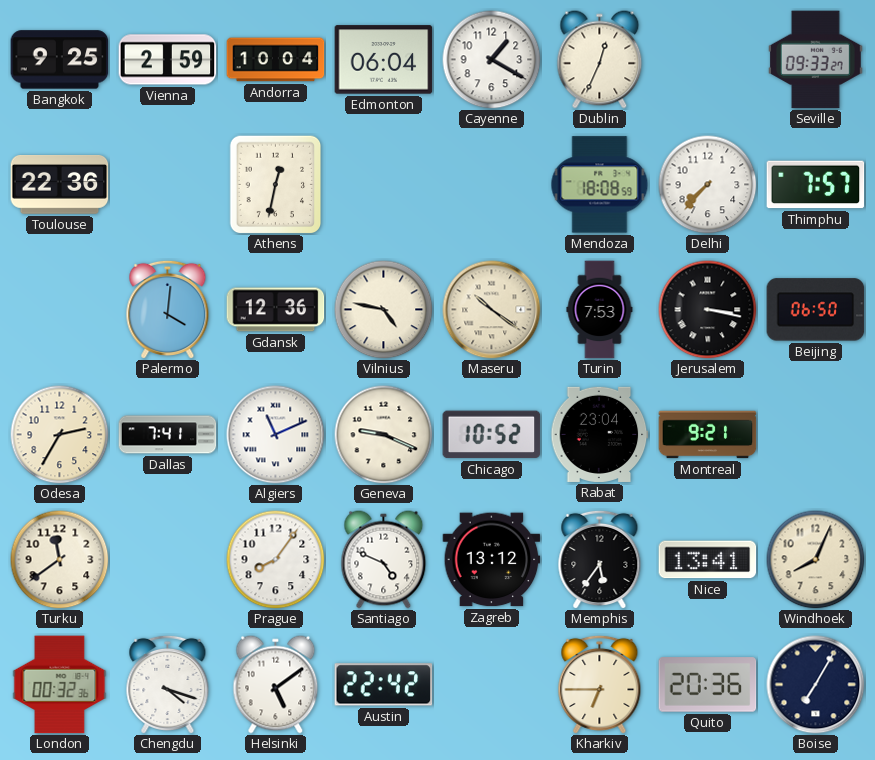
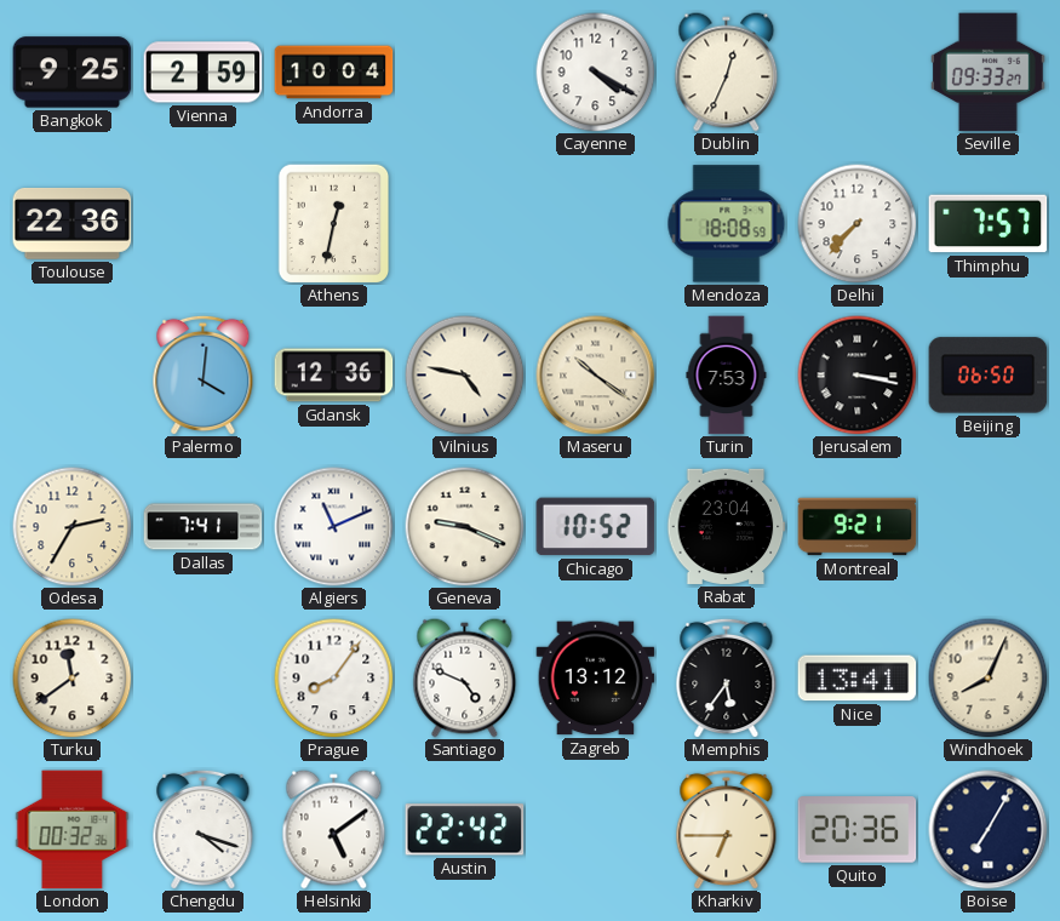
Edmonton: 06:04 -> none
Cayenne: 1:20 -> 4:20
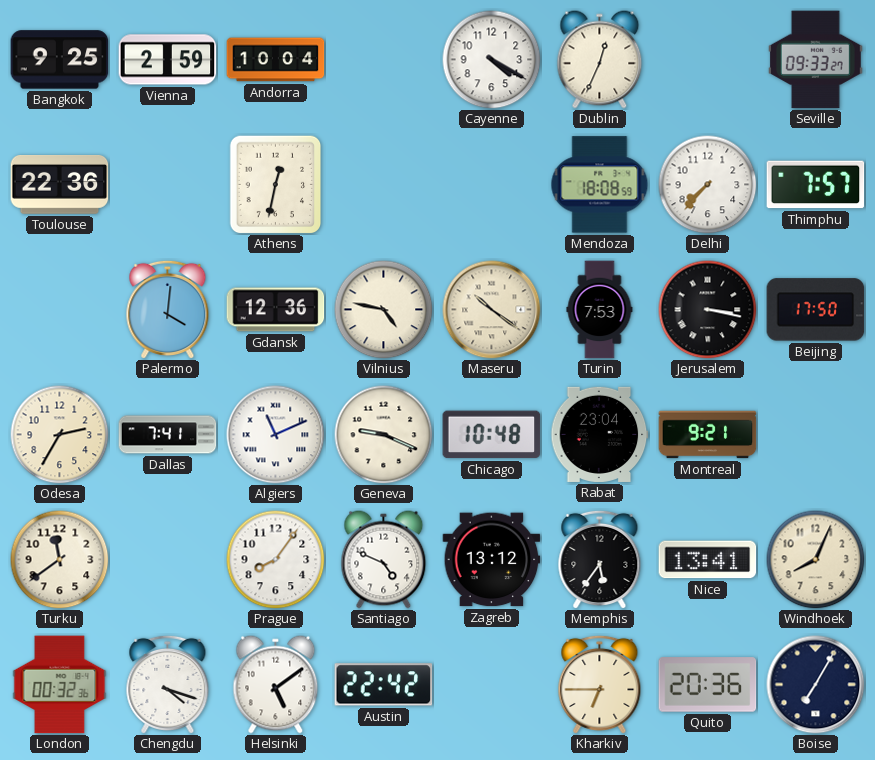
Beijing: 06:50 -> 17:50
Chicago: 10:52 -> 10:48
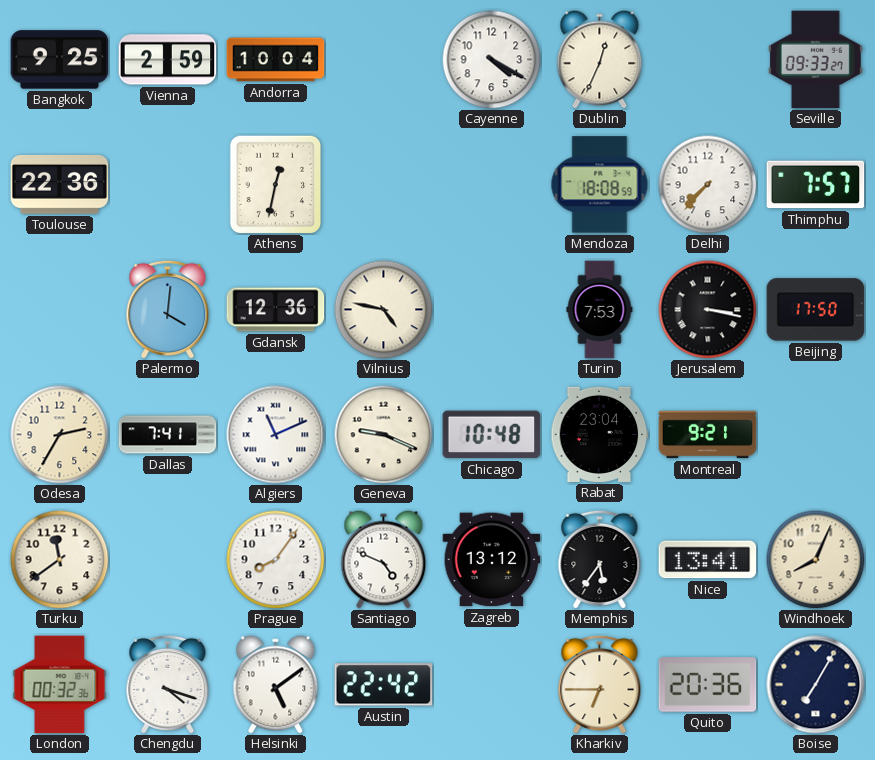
Maseru: 10:21 -> none
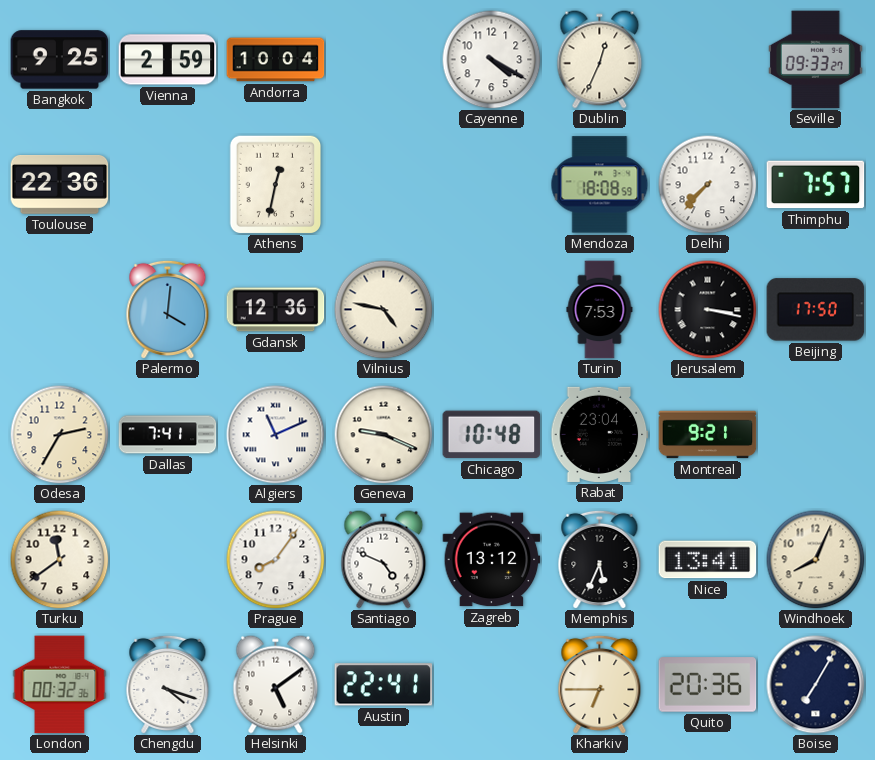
Memphis: 5:36 -> 5:34
Austin: 22:42 -> 22:41
